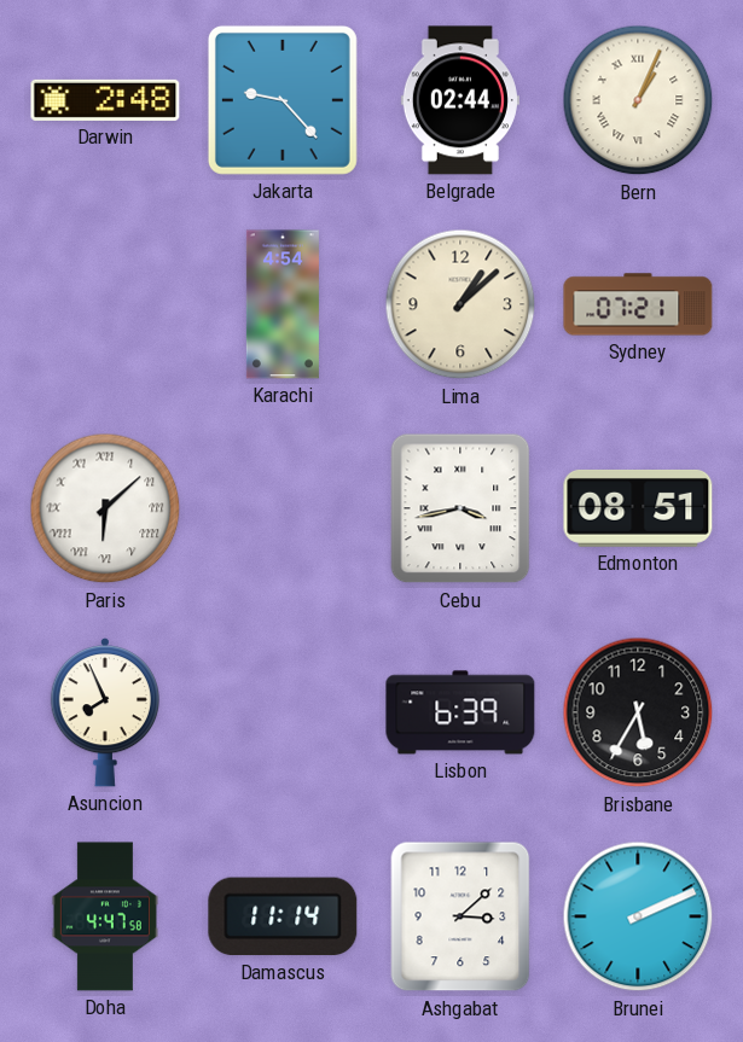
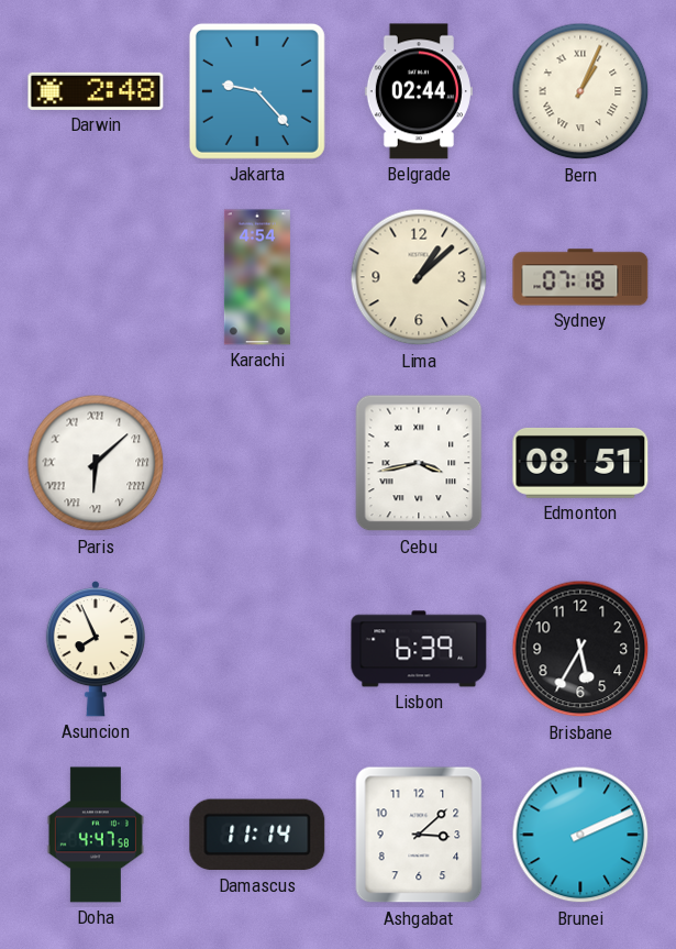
Sydney: 07:21 -> 07:18
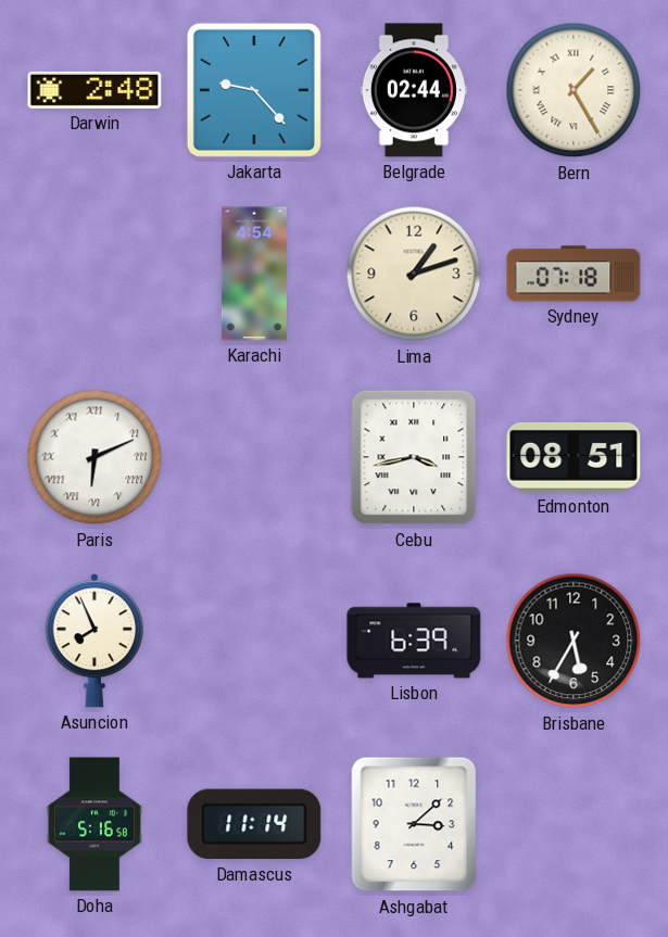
Bern: 1:04 -> 1:25
Lima: 1:08 -> 1:12
Paris: 6:08 -> 6:11
Doha: 4:47 -> 5:16
Brunei: 2:11 -> none
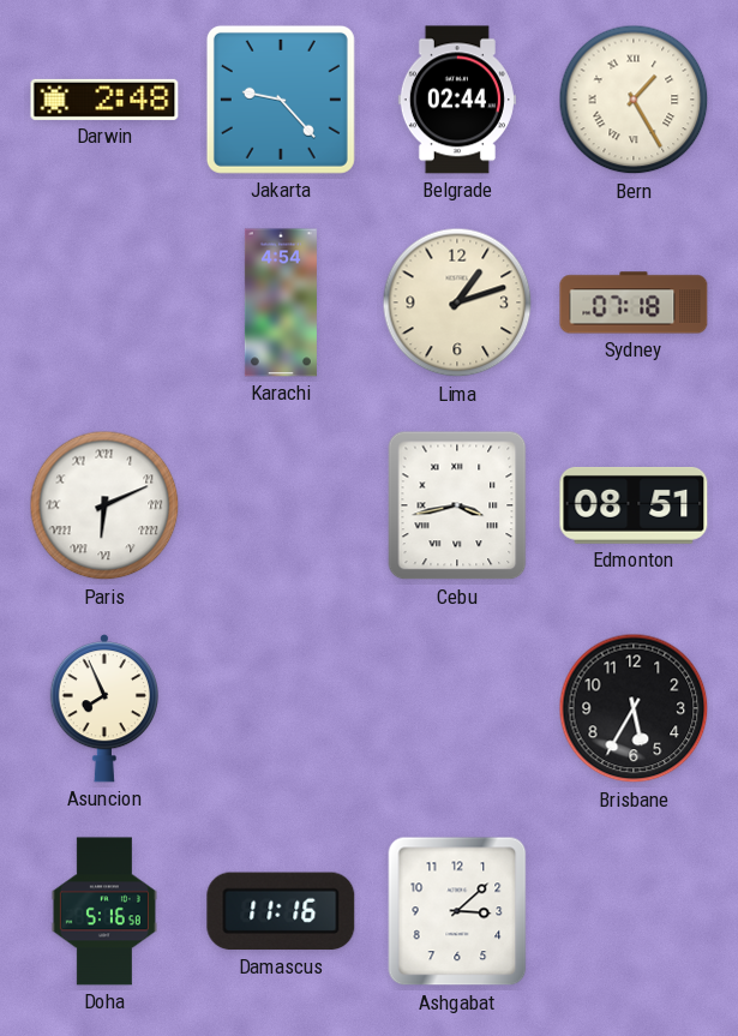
Lisbon: 6:39 -> none
Damascus: 11:14 -> 11:16
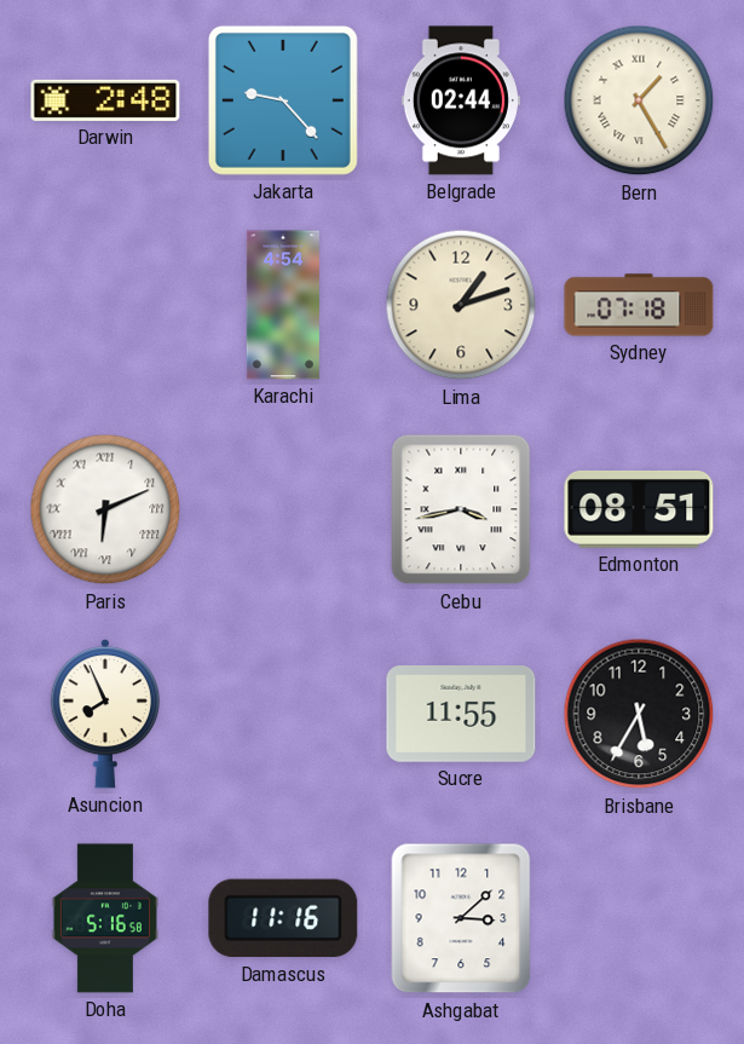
Sucre: none -> 11:55
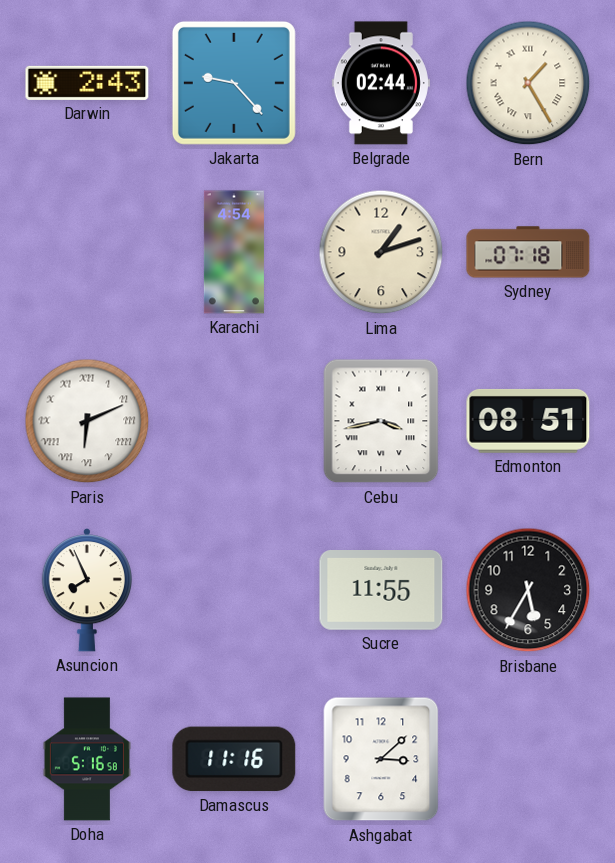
Darwin: 2:48 -> 2:43
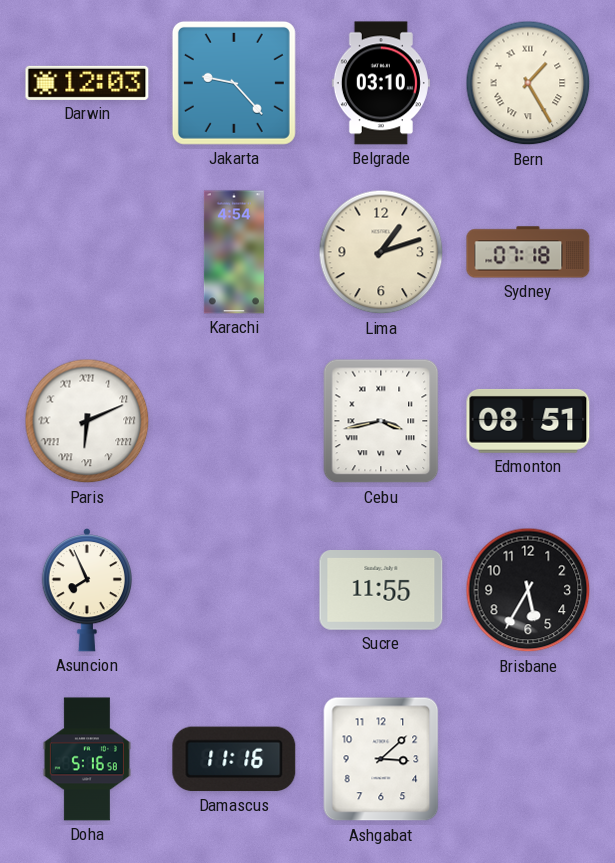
Darwin: 2:43 -> 12:03
Belgrade: 02:44 -> 03:10
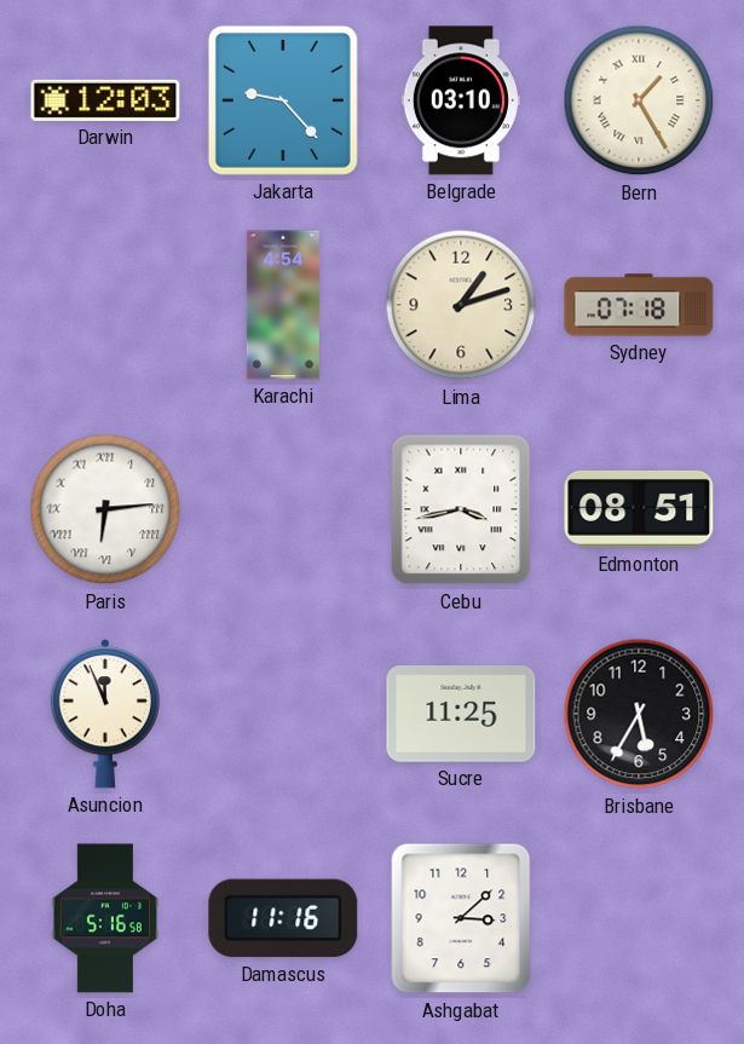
Paris: 6:11 -> 6:14
Asuncion: 7:56 -> 11:56
Sucre: 11:55 -> 11:25
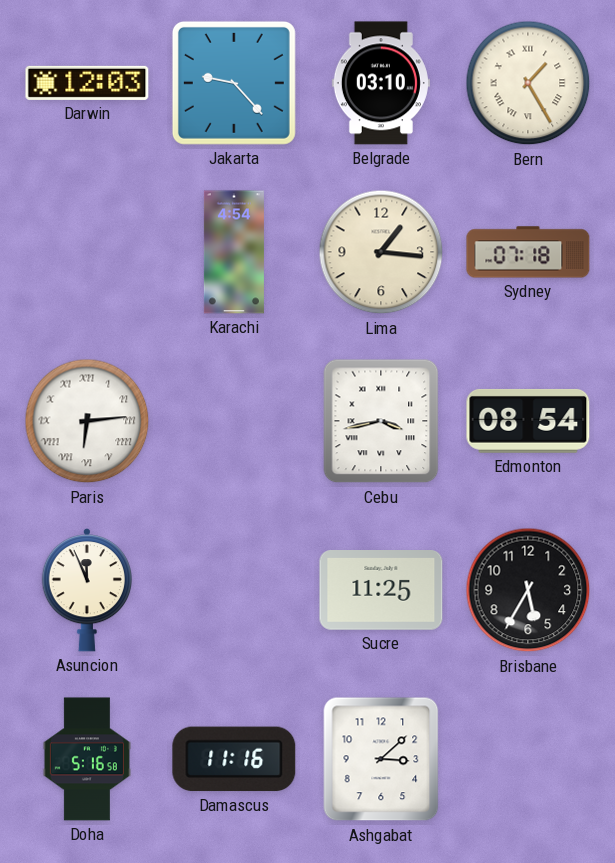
Lima: 1:12 -> 1:16
Edmonton: 08:51 -> 08:54
